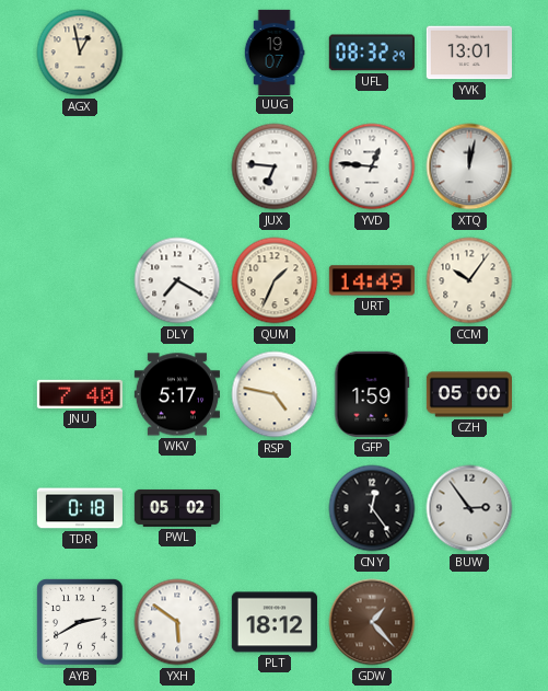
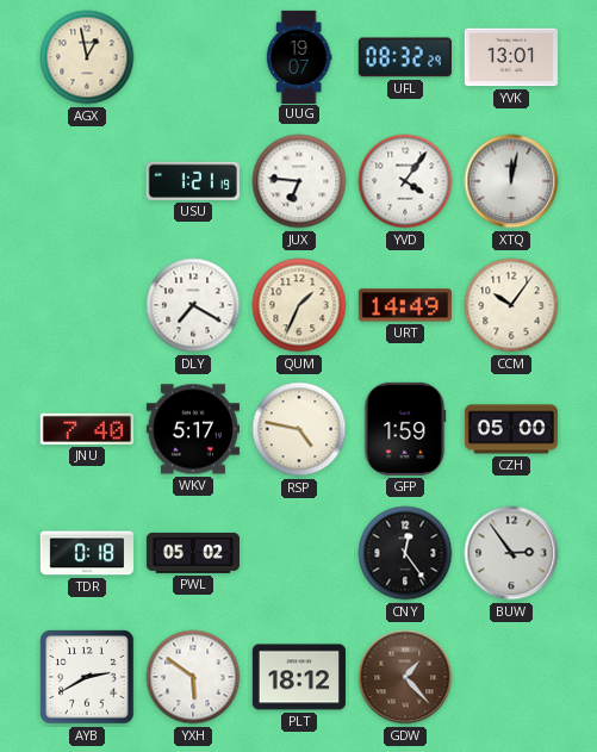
USU: none -> 1:21
YVD: 12:46 -> 4:06
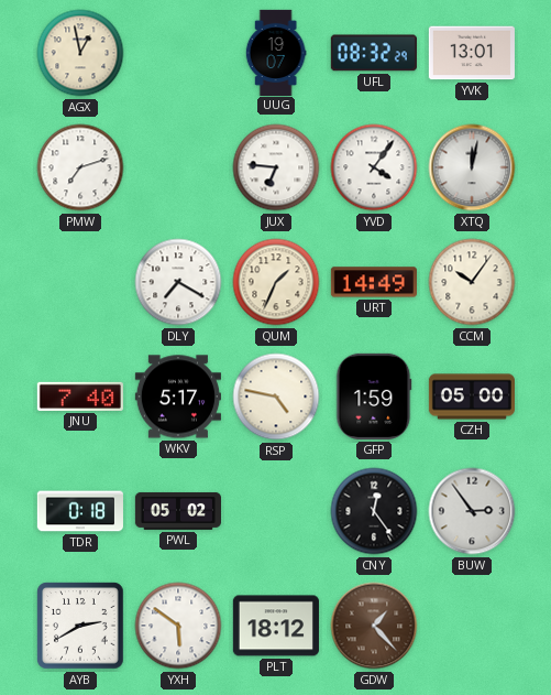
PMW: none -> 7:12
USU: 1:21 -> none
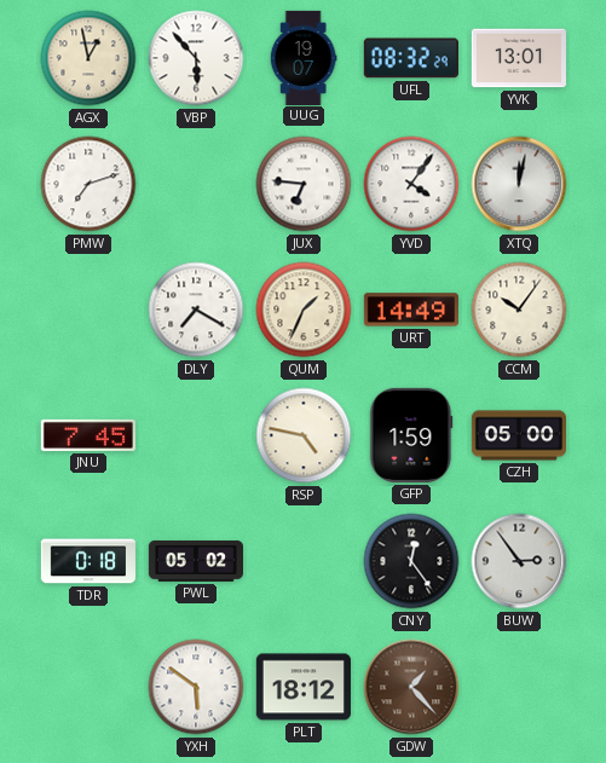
VBP: none -> 5:53
JNU: 7:40 -> 7:45
WKV: 5:17 -> none
AYB: 2:40 -> none
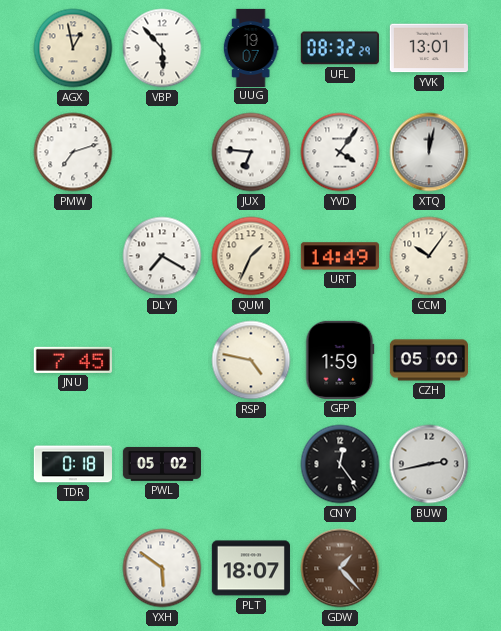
BUW: 2:54 -> 2:43
PLT: 18:12 -> 18:07
